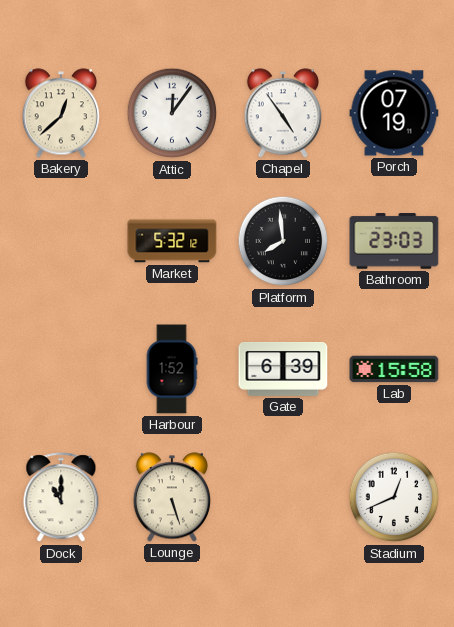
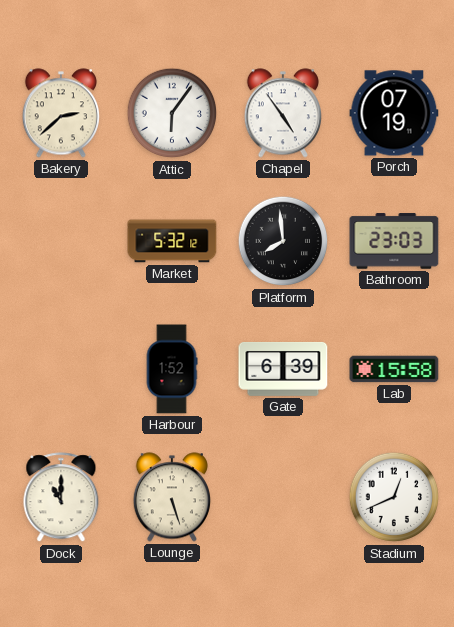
Bakery: 12:38 -> 2:38
Attic: 12:06 -> 6:06
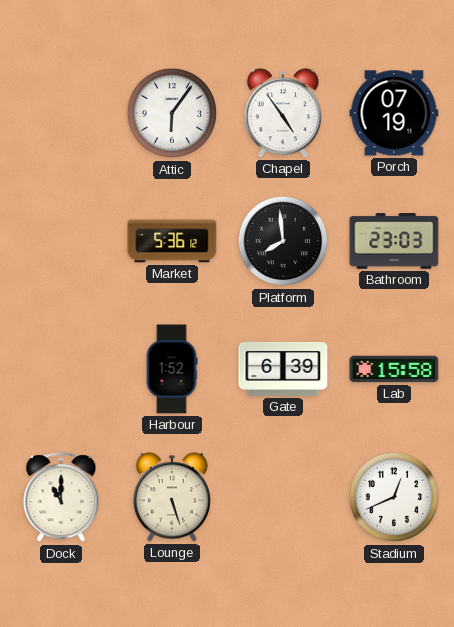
Bakery: 2:38 -> none
Market: 5:32 -> 5:36
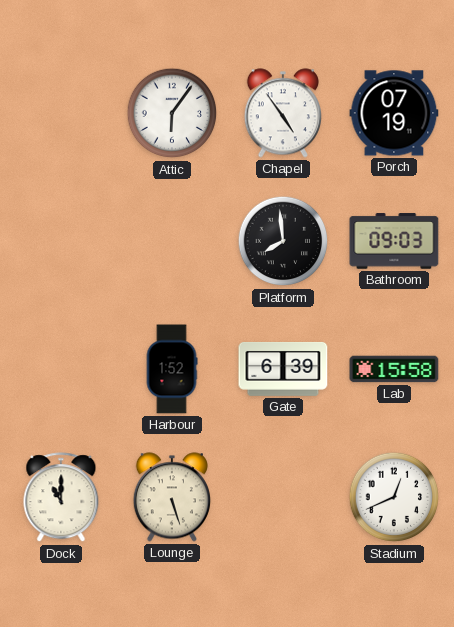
Market: 5:36 -> none
Bathroom: 23:03 -> 09:03
